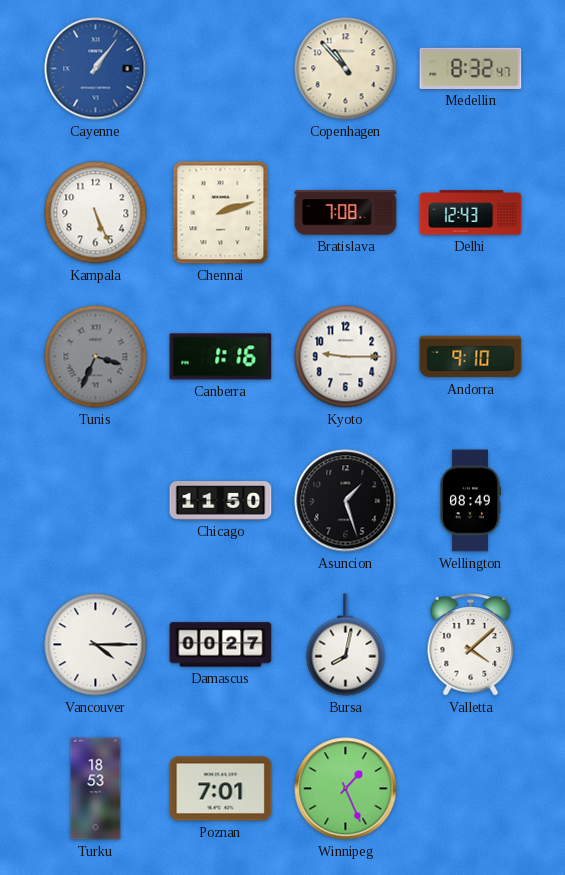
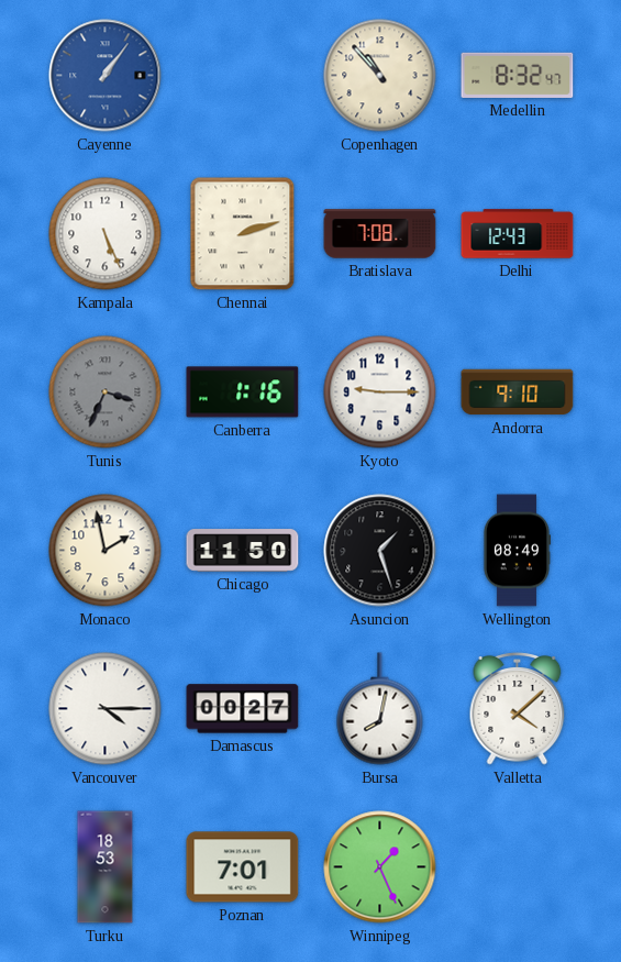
Monaco: none -> 1:58
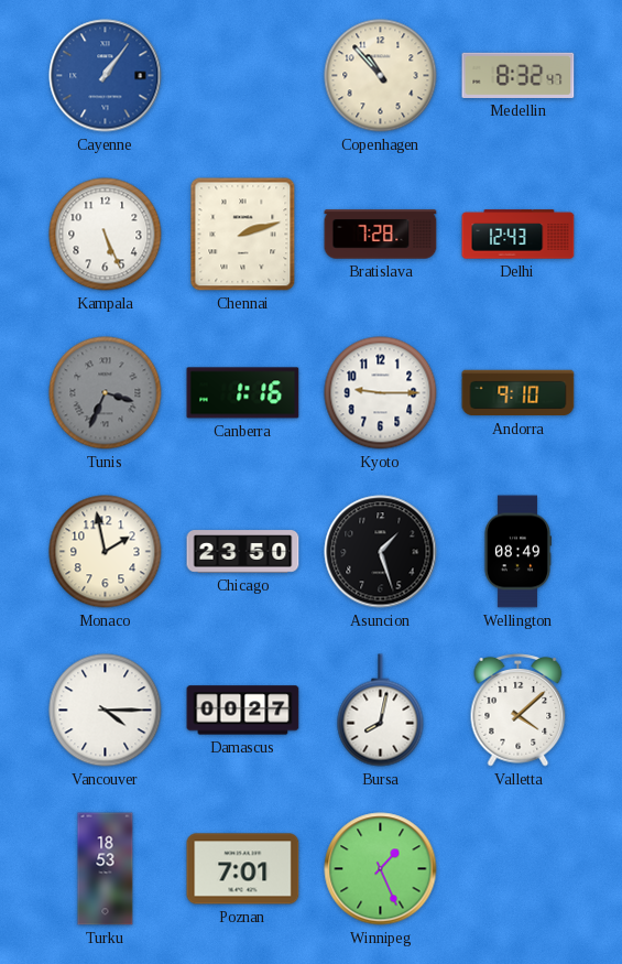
Bratislava: 7:08 -> 7:28
Chicago: 11:50 -> 23:50
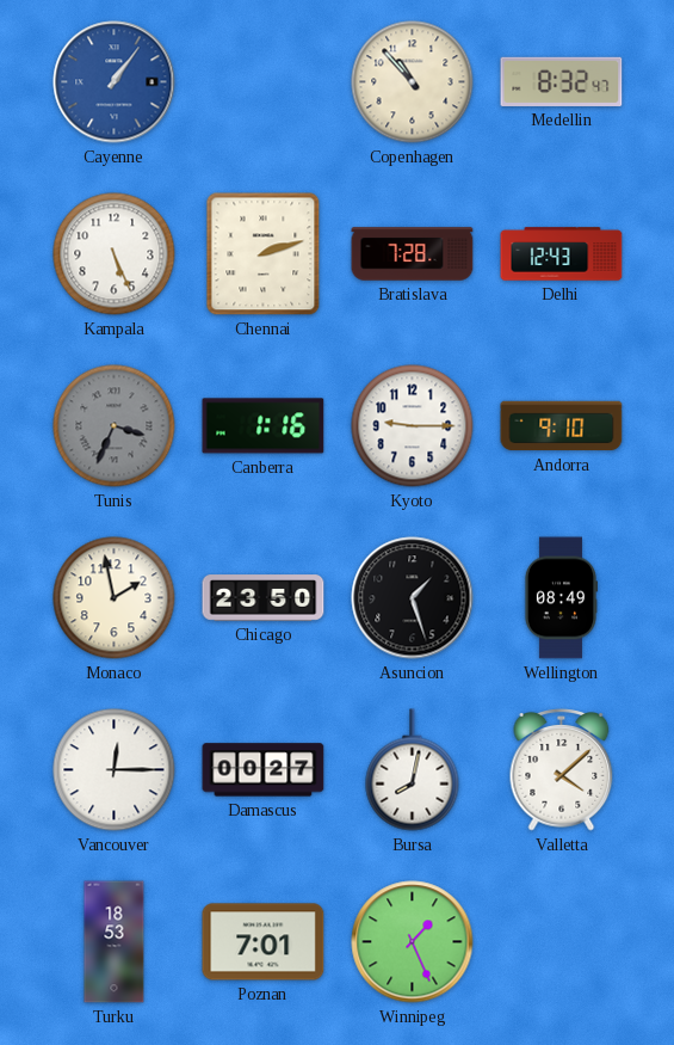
Vancouver: 4:15 -> 12:15
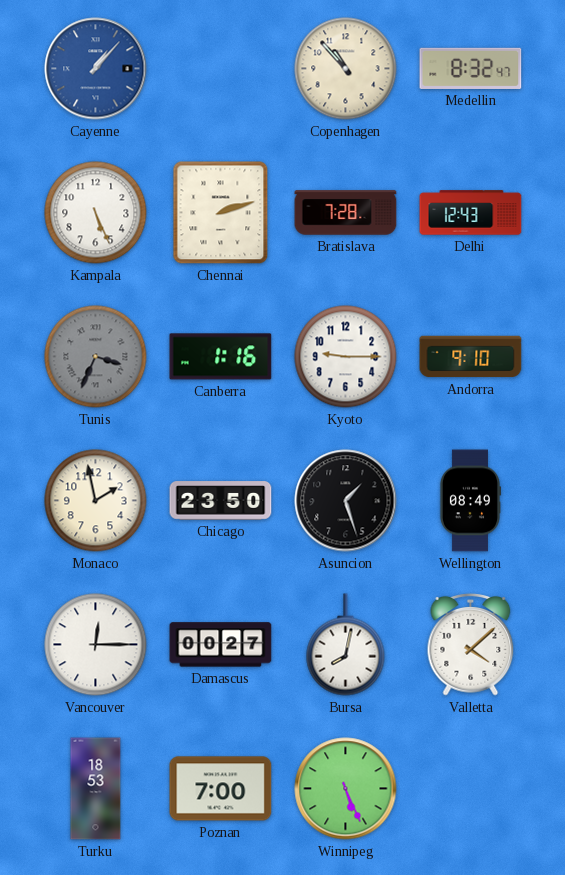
Cayenne: 1:06 -> 1:07
Poznan: 7:01 -> 7:00
Winnipeg: 1:26 -> 5:26
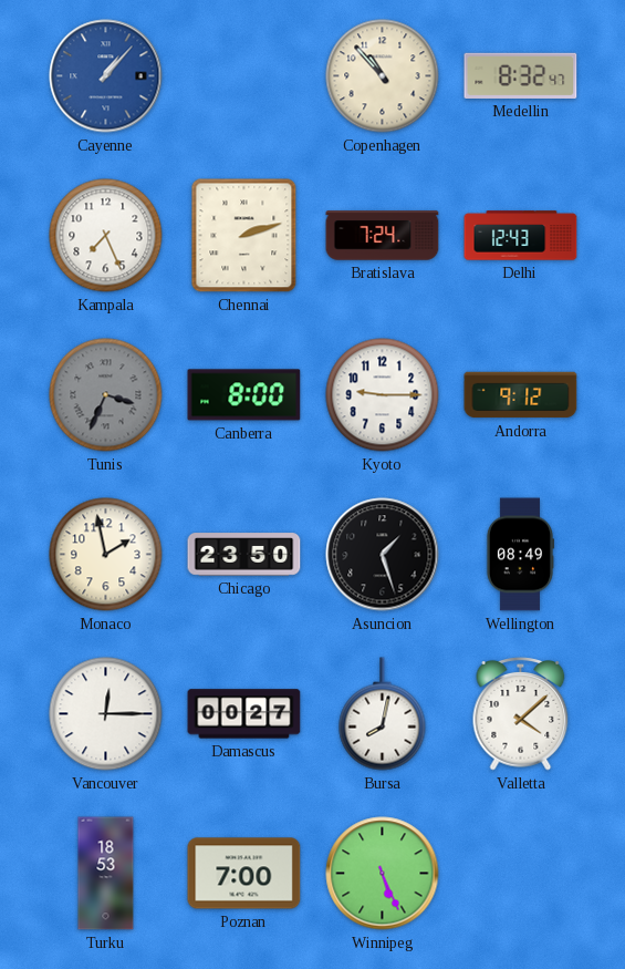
Kampala: 5:26 -> 7:26
Bratislava: 7:28 -> 7:24
Canberra: 1:16 -> 8:00
Andorra: 9:10 -> 9:12
